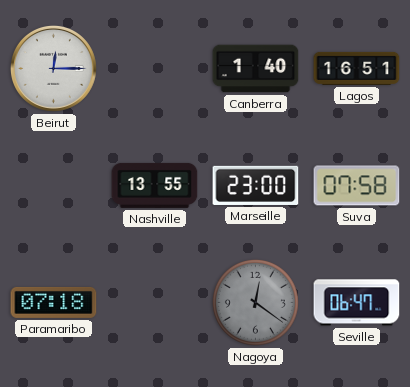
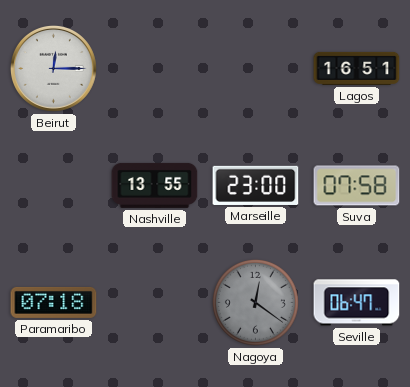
Canberra: 1:40 -> none
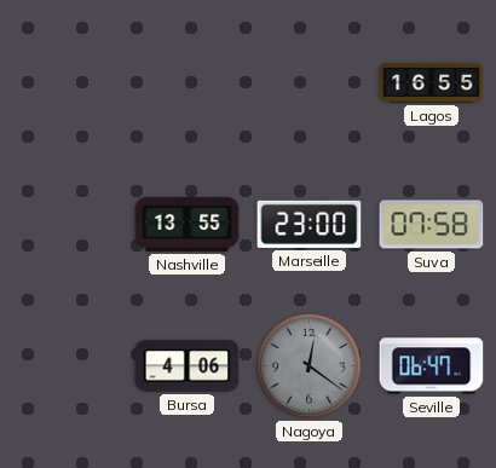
Beirut: 12:15 -> none
Lagos: 16:51 -> 16:55
Paramaribo: 07:18 -> none
Bursa: none -> 4:06
